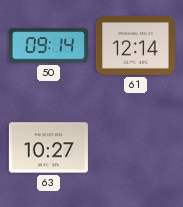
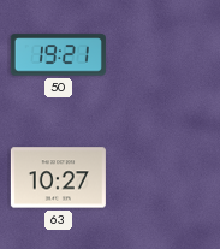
50: 09:14 -> 19:21
61: 12:14 -> none
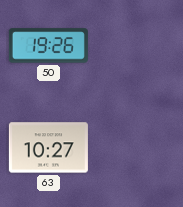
50: 19:21 -> 19:26
